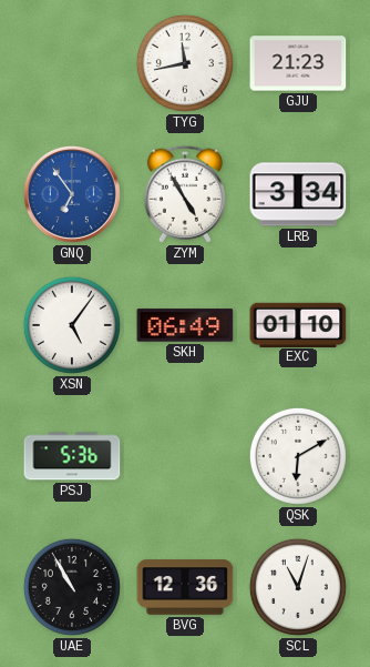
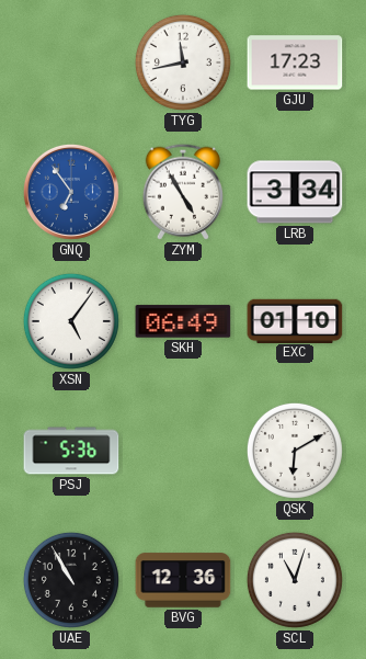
GJU: 21:23 -> 17:23
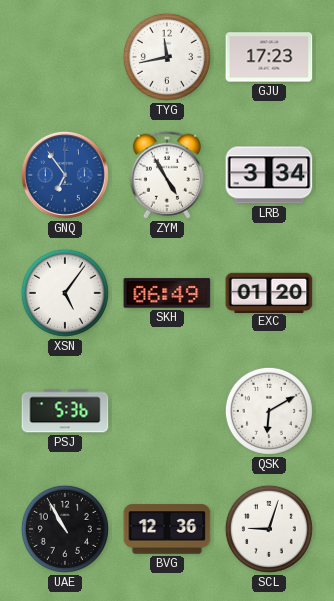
EXC: 01:10 -> 01:20
SCL: 11:03 -> 9:03
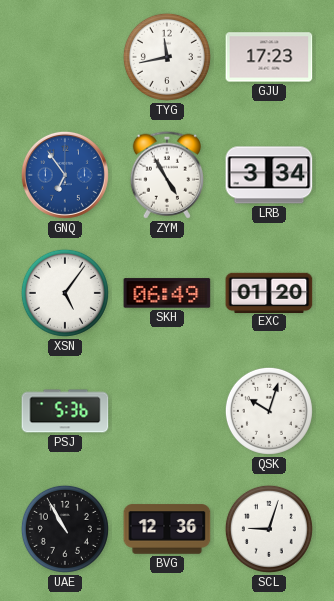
QSK: 6:10 -> 10:03
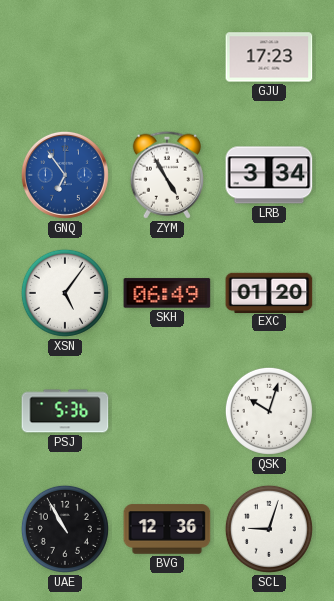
TYG: 11:43 -> none
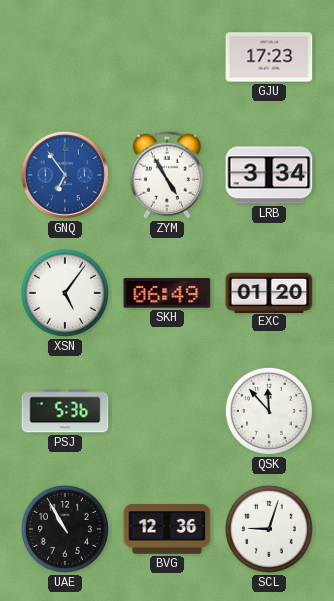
QSK: 10:03 -> 11:53
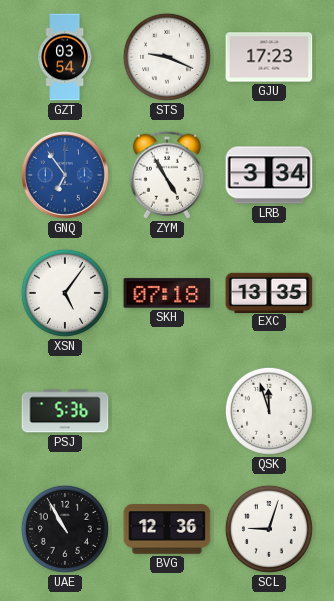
GZT: none -> 03:54
STS: none -> 9:19
SKH: 06:49 -> 07:18
EXC: 01:20 -> 13:35
QSK: 11:53 -> 11:57
